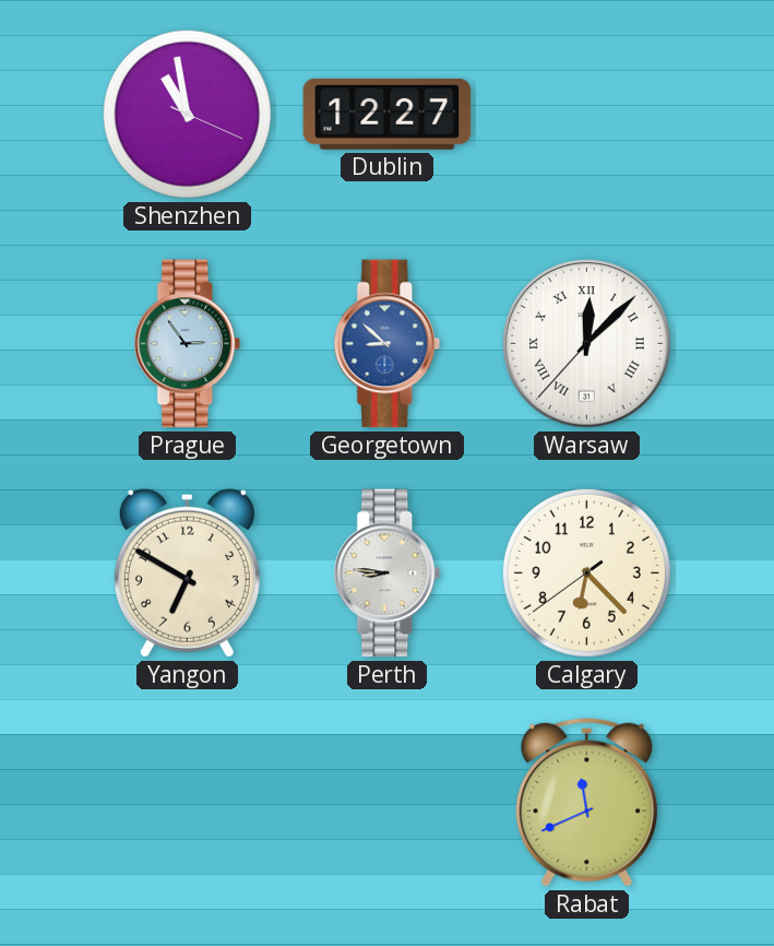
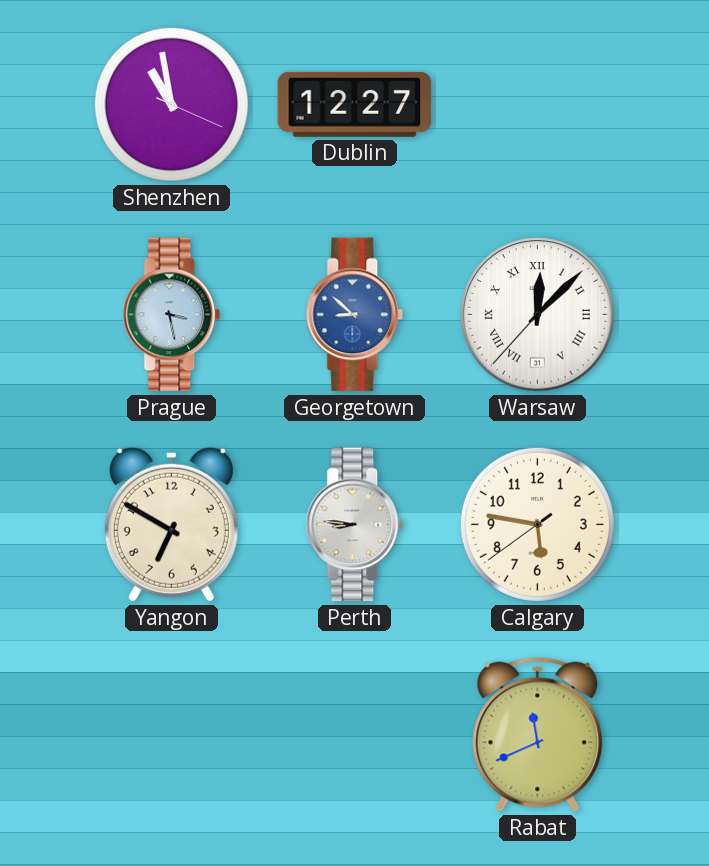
Prague: 2:54 -> 3:28
Calgary: 6:22 -> 5:46
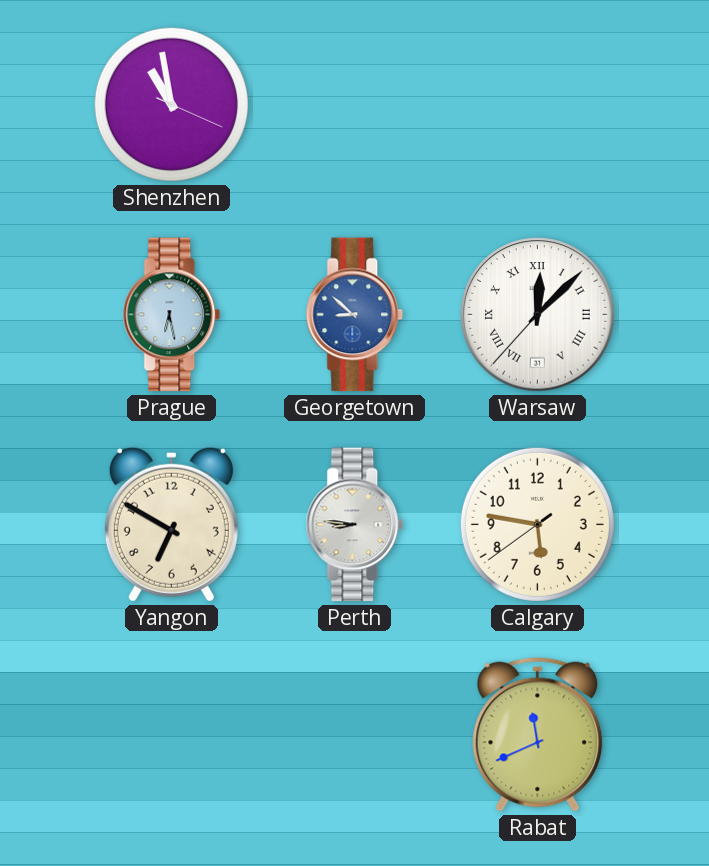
Dublin: 12:27 -> none
Prague: 3:28 -> 6:28
